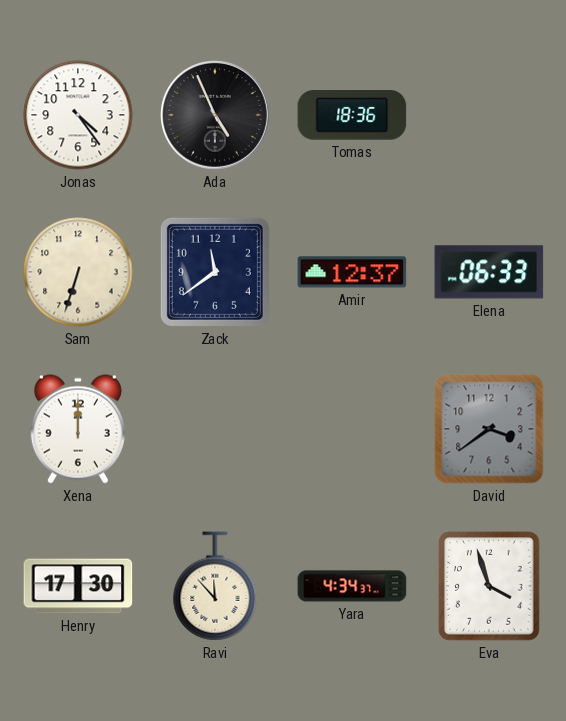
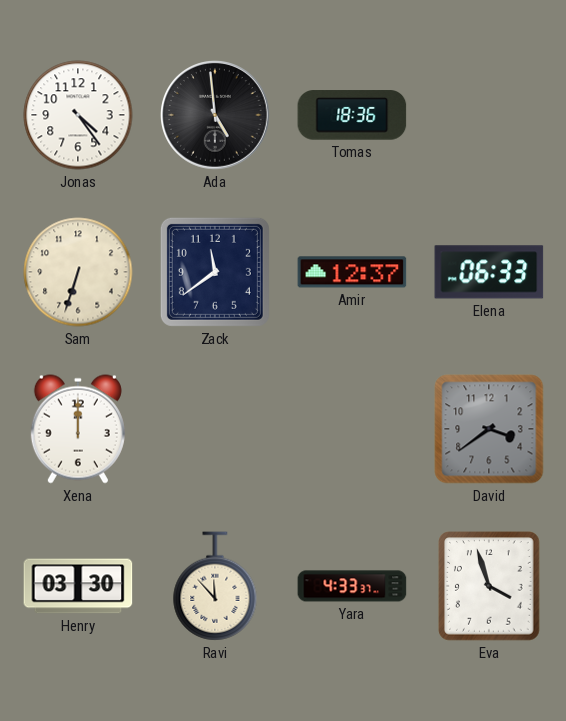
Ada: 4:56 -> 4:59
Henry: 17:30 -> 03:30
Yara: 4:34 -> 4:33
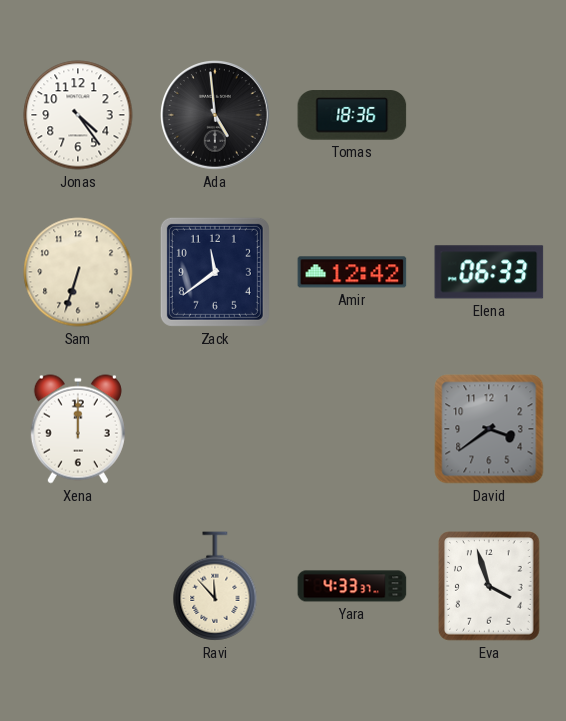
Amir: 12:37 -> 12:42
Henry: 03:30 -> none
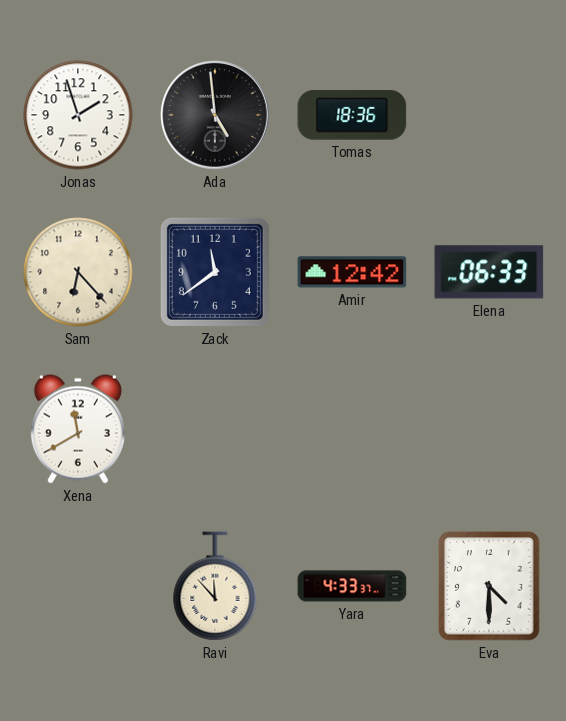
Jonas: 4:24 -> 1:57
Sam: 6:33 -> 6:23
Xena: 12:00 -> 11:40
David: 3:39 -> none
Eva: 3:57 -> 4:30
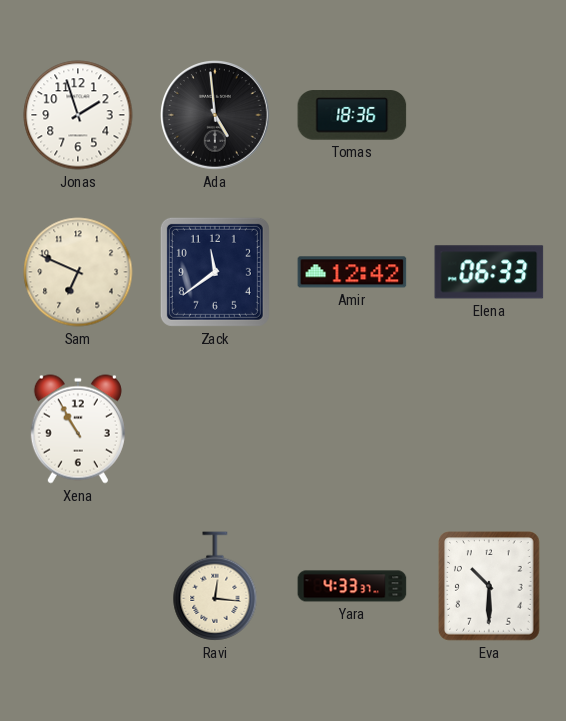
Sam: 6:23 -> 6:49
Xena: 11:40 -> 10:55
Ravi: 11:53 -> 12:16
Eva: 4:30 -> 10:30
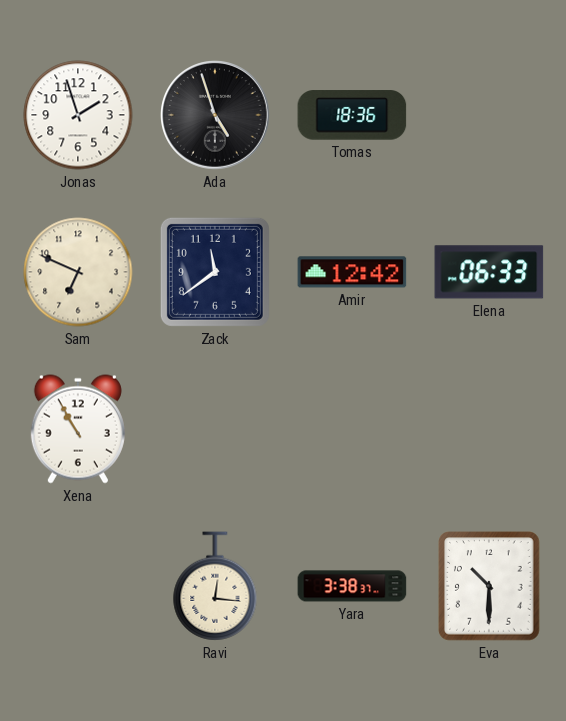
Ada: 4:59 -> 4:57
Yara: 4:33 -> 3:38
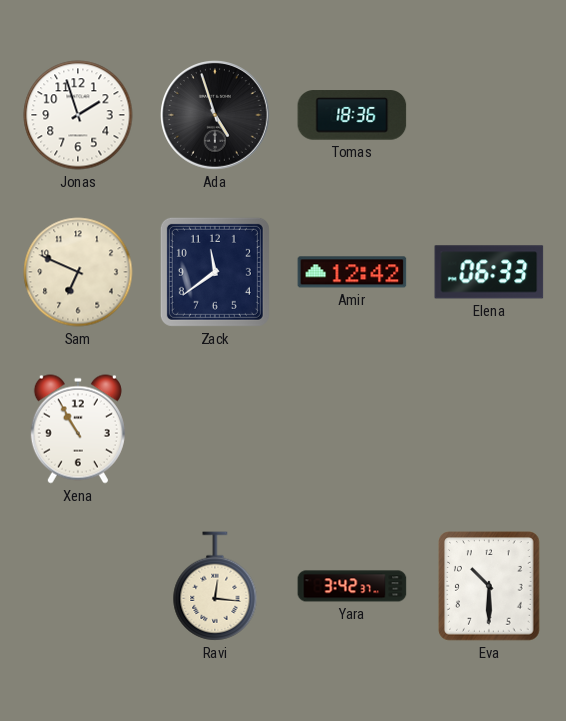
Yara: 3:38 -> 3:42
